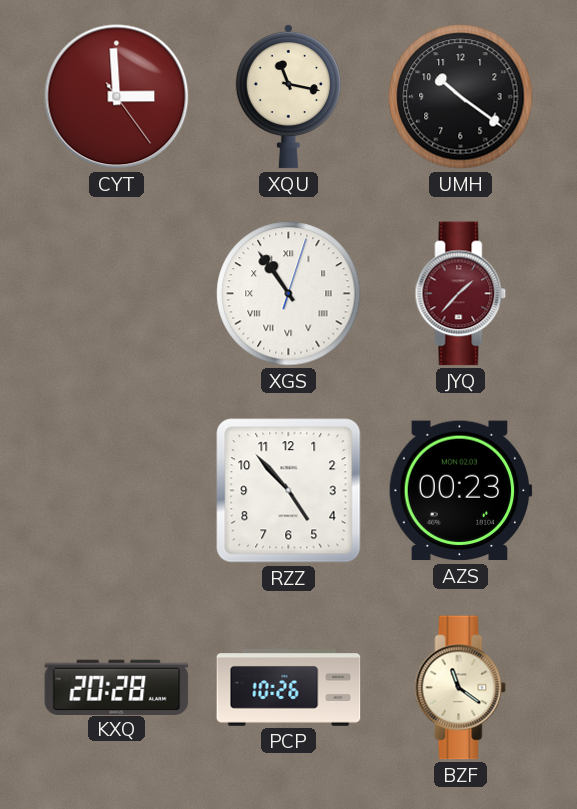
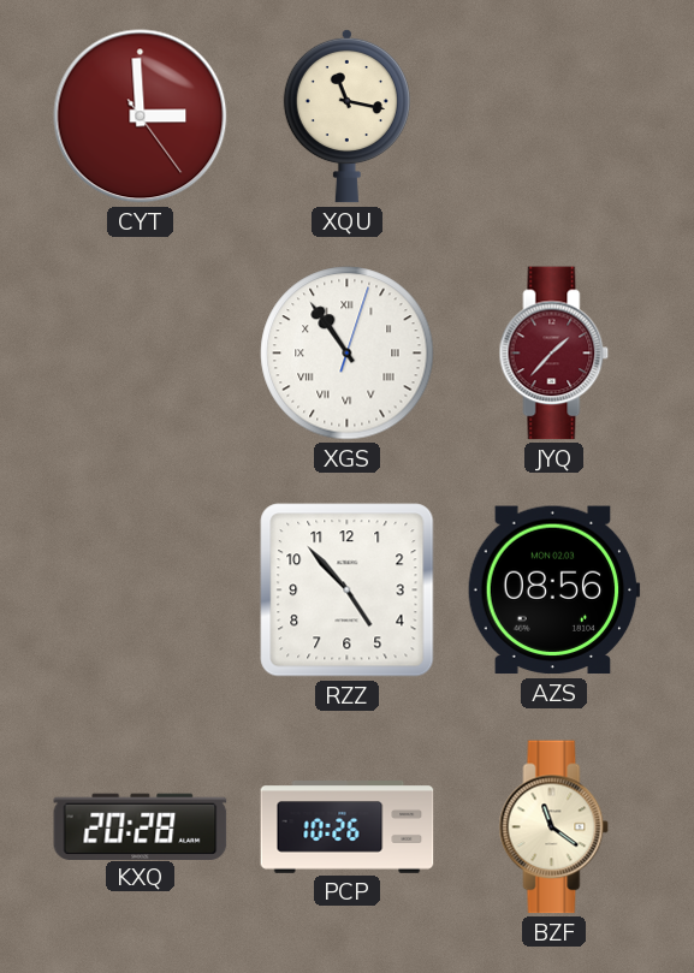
UMH: 10:21 -> none
AZS: 00:23 -> 08:56
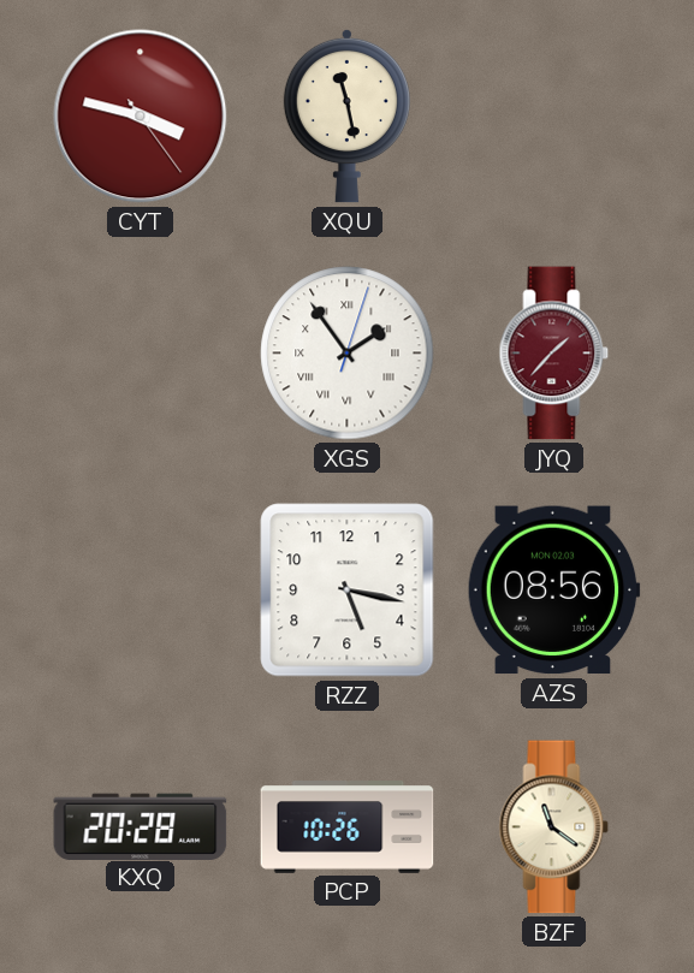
CYT: 2:59 -> 3:47
XQU: 11:17 -> 11:28
XGS: 10:54 -> 1:54
RZZ: 4:53 -> 5:17
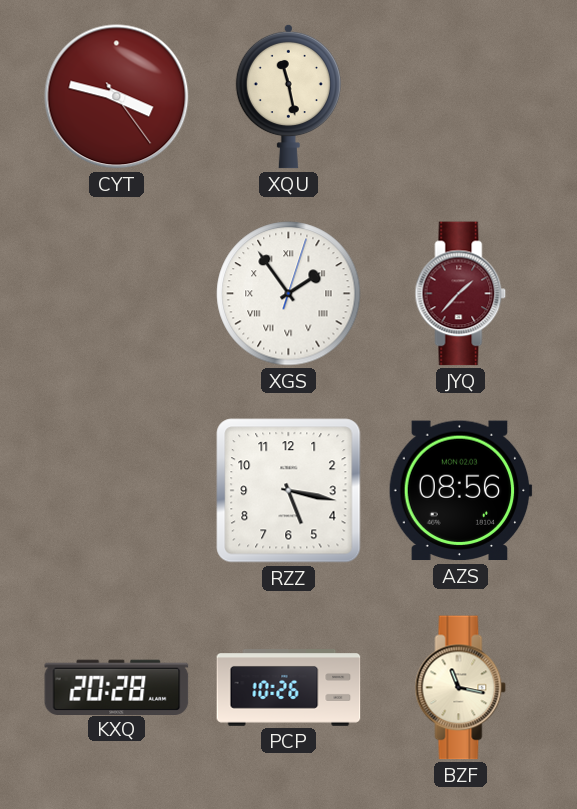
BZF: 11:21 -> 11:17
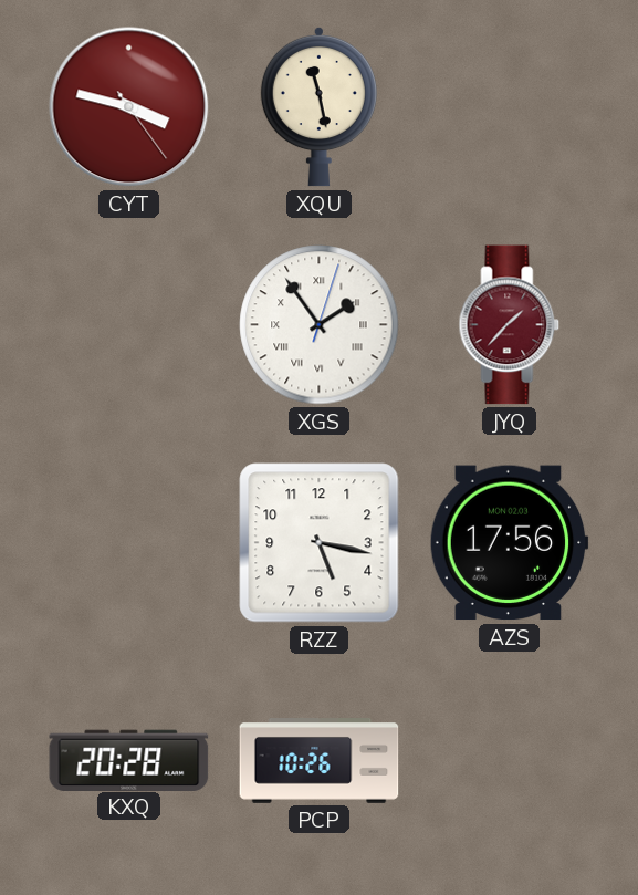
AZS: 08:56 -> 17:56
BZF: 11:17 -> none
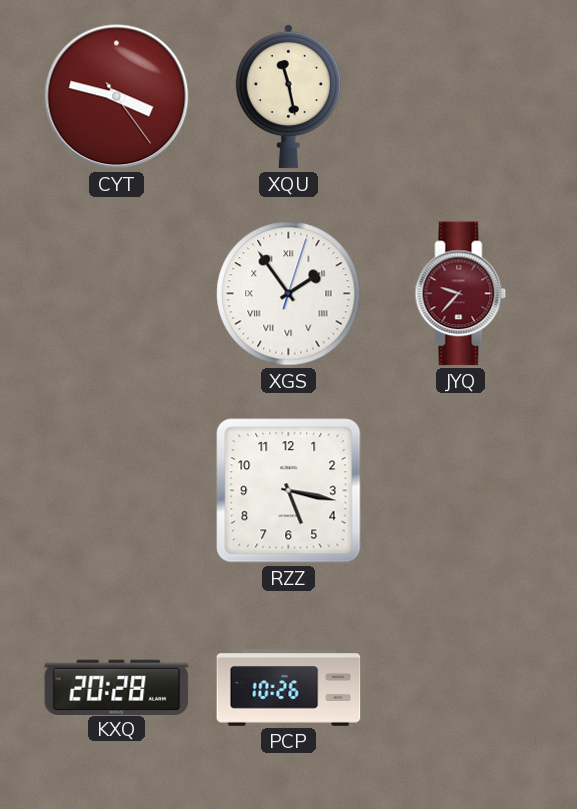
JYQ: 1:37 -> 9:37
AZS: 17:56 -> none
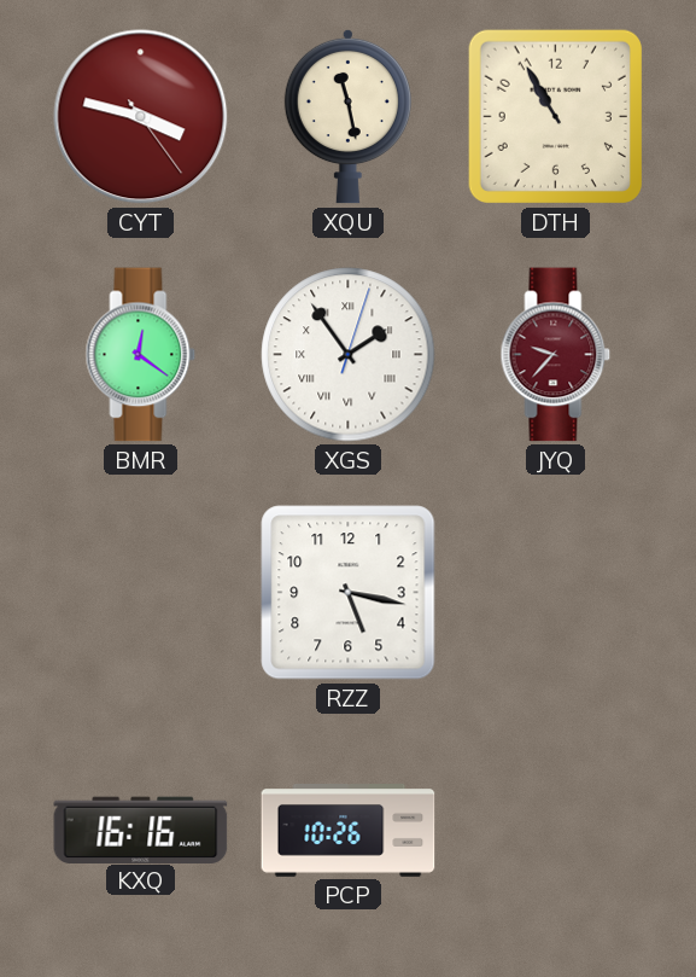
DTH: none -> 10:55
BMR: none -> 12:21
KXQ: 20:28 -> 16:16
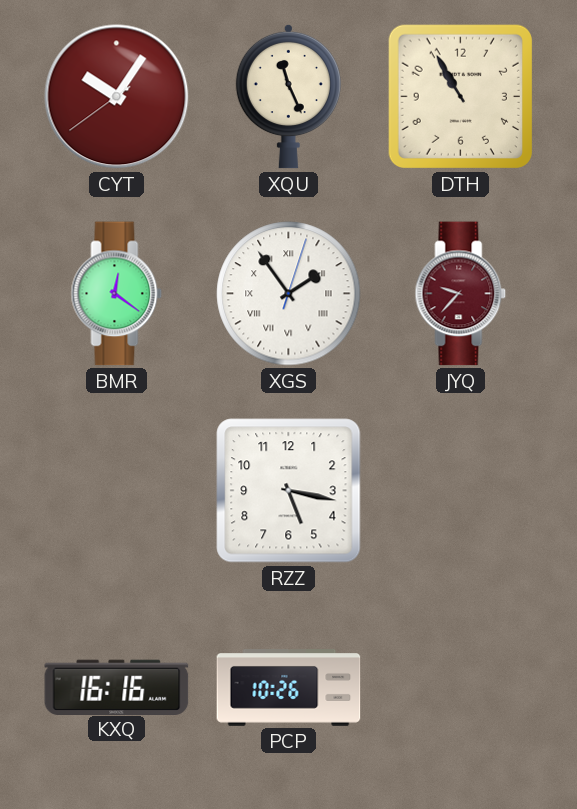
CYT: 3:47 -> 10:05
XQU: 11:28 -> 11:26
